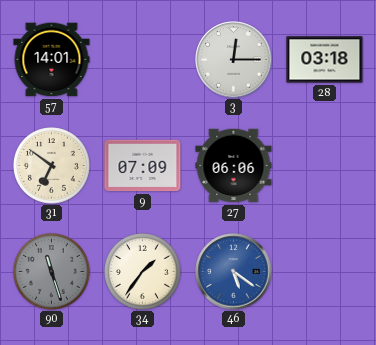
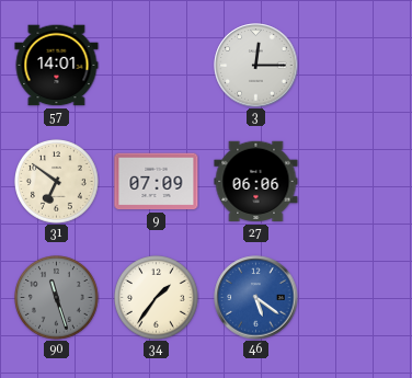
28: 03:18 -> none
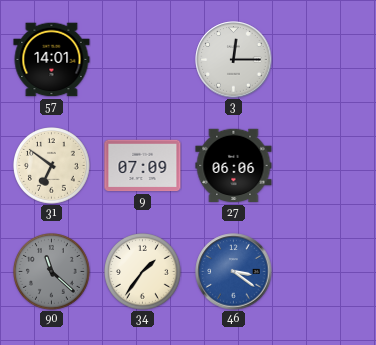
90: 11:27 -> 11:22
46: 5:21 -> 3:21
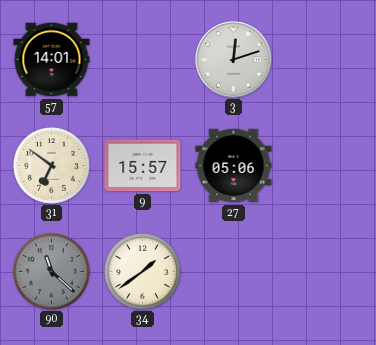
3: 12:15 -> 12:12
9: 07:09 -> 15:57
27: 06:06 -> 05:06
34: 1:36 -> 1:39
46: 3:21 -> none
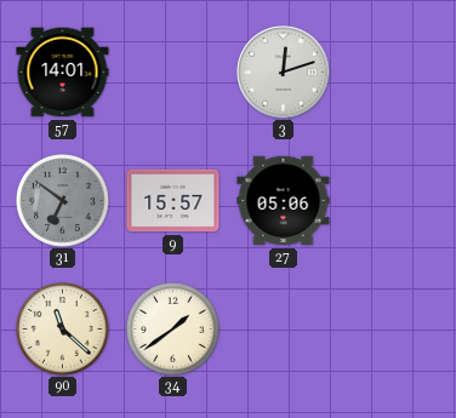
31 dial: cream -> grey
90 dial: grey -> cream
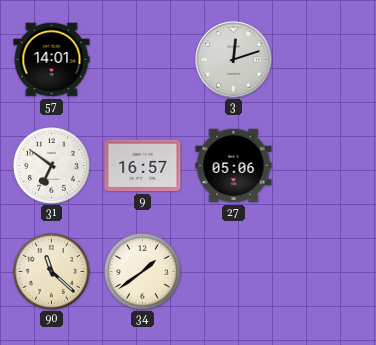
31 dial: grey -> white
9: 15:57 -> 16:57
